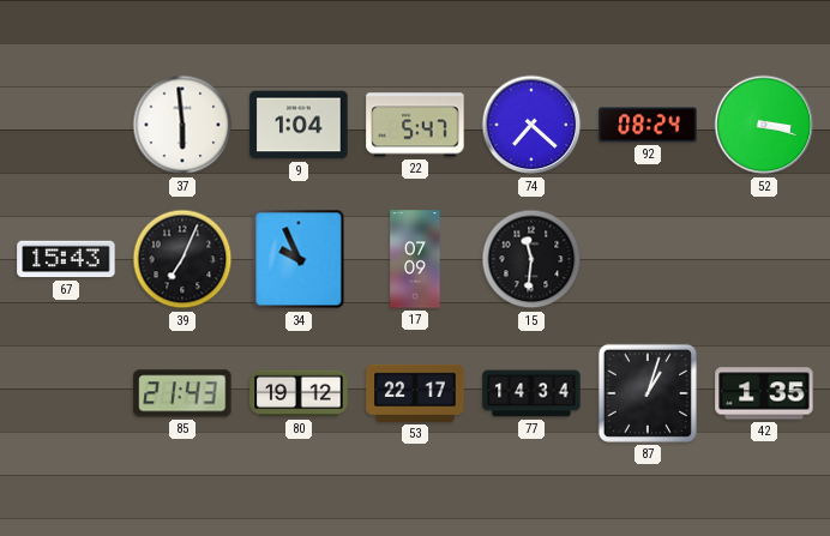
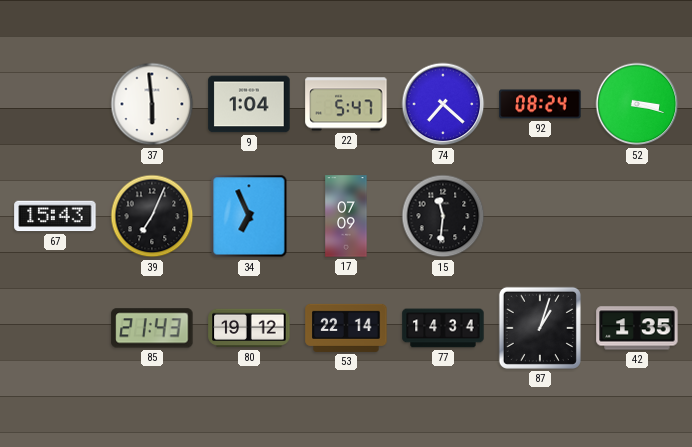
34: 9:56 -> 6:56
53: 22:17 -> 22:14
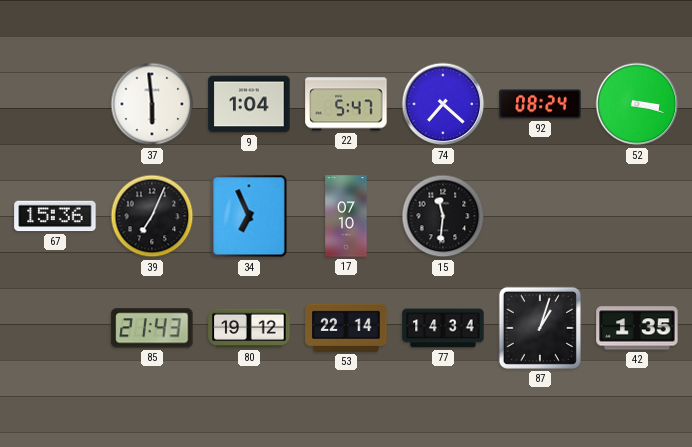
67: 15:43 -> 15:36
17: 07:09 -> 07:10
